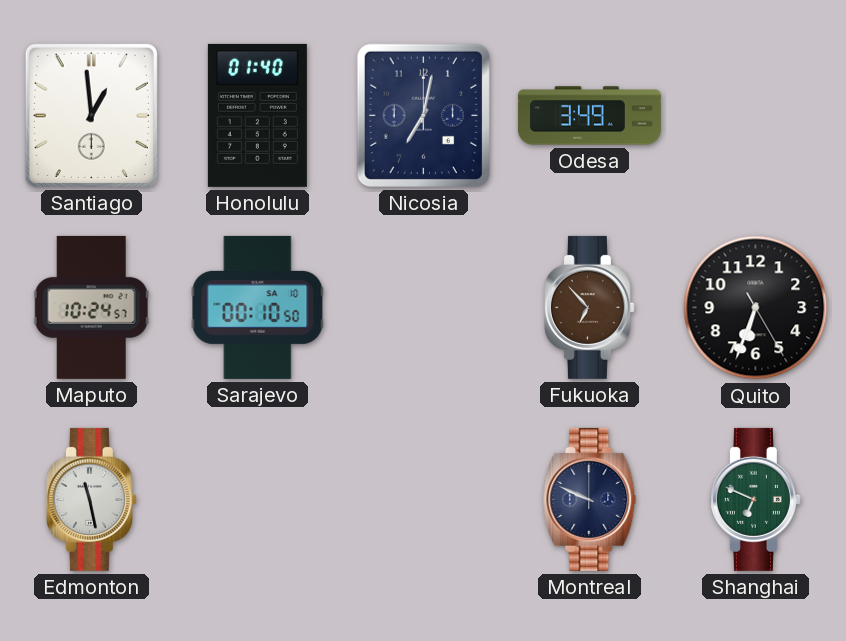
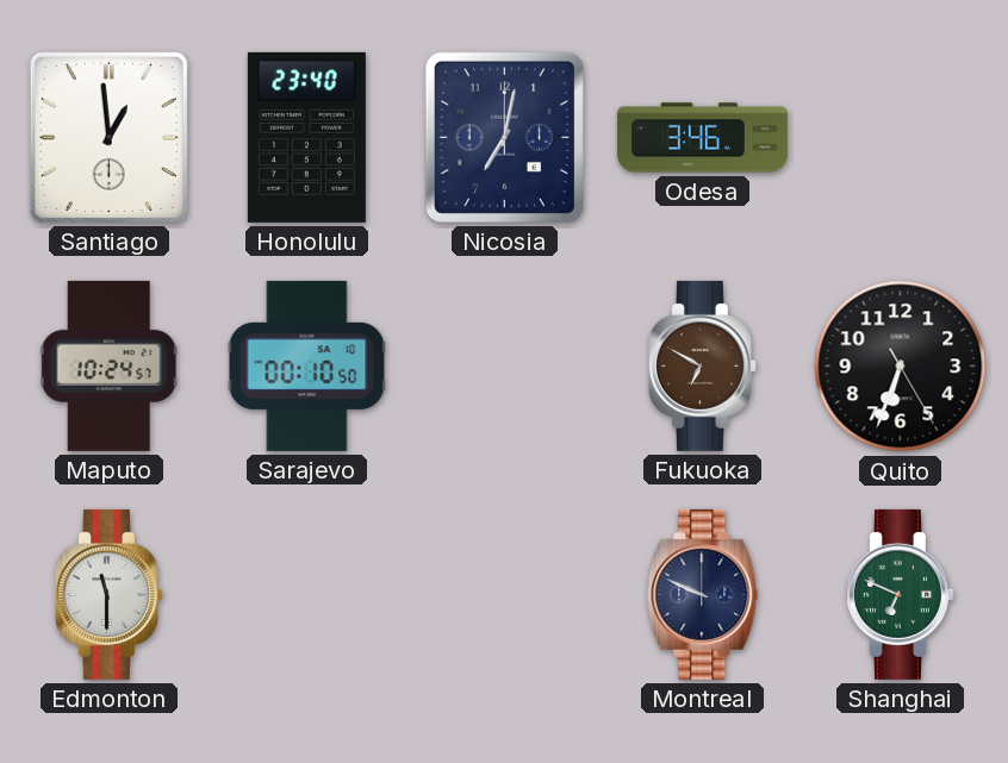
Honolulu: 01:40 -> 23:40
Odesa: 3:49 -> 3:46
Fukuoka: 6:53 -> 6:50
Edmonton: 11:28 -> 11:30
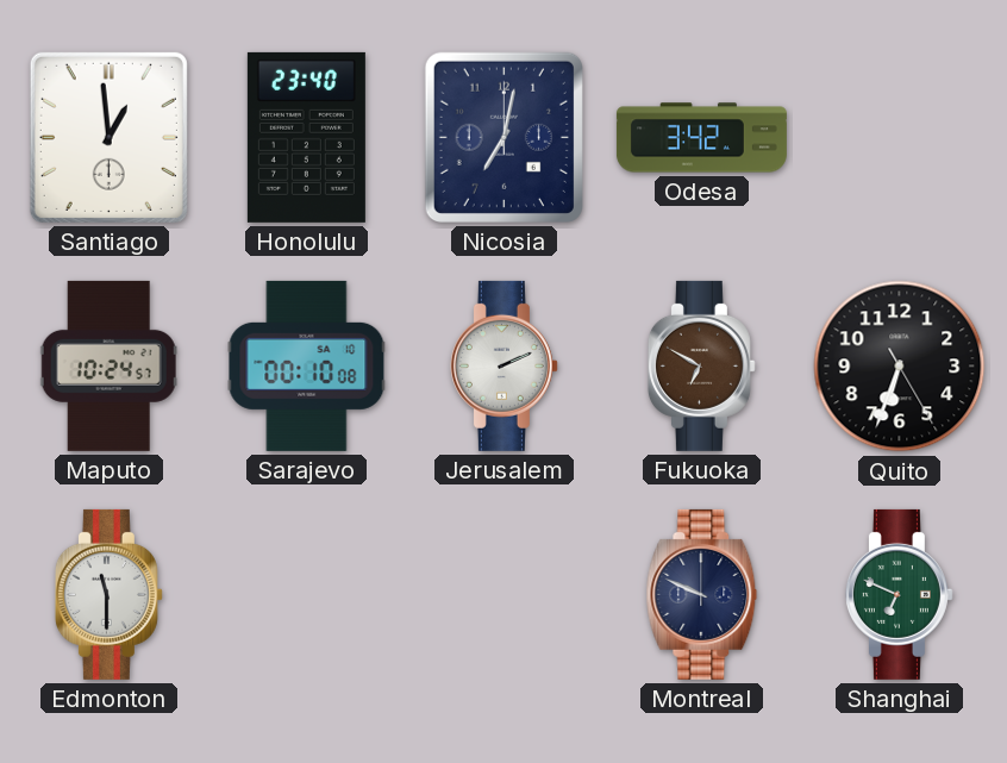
Odesa: 3:46 -> 3:42
Sarajevo: 00:10:50 -> 00:10:08
Jerusalem: none -> 2:11
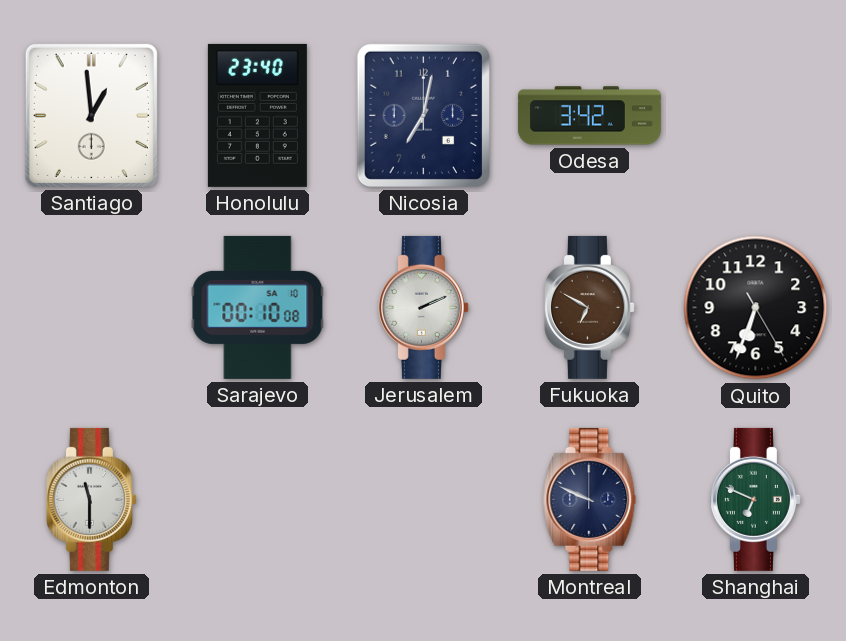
Maputo: 10:24 -> none
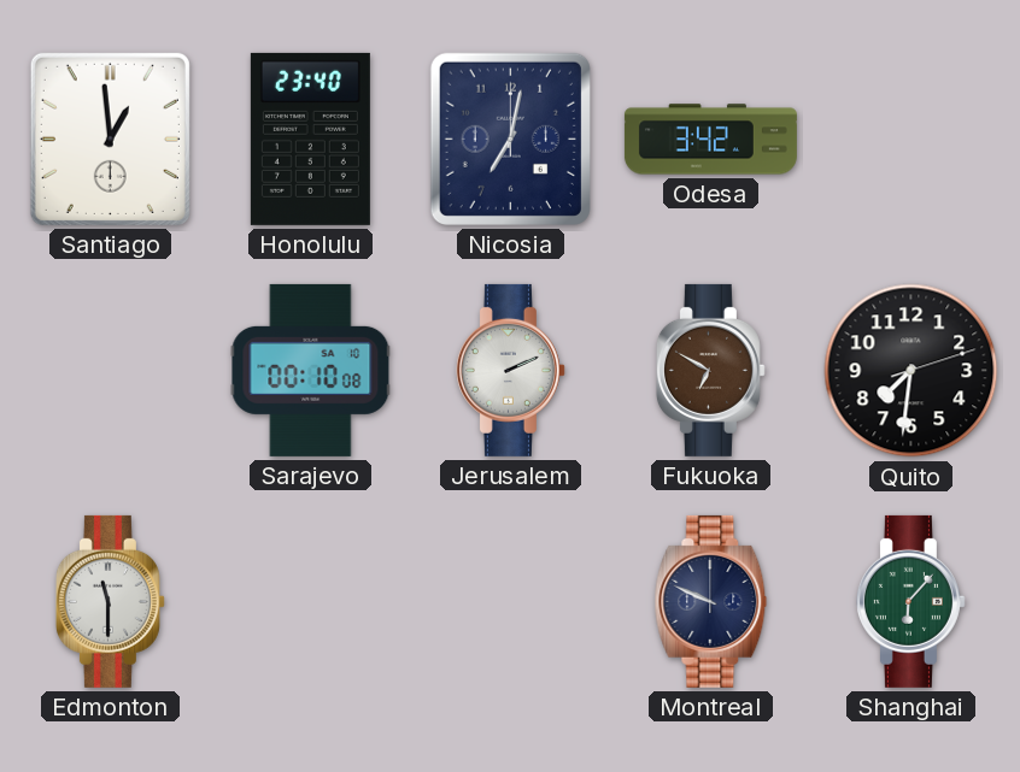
Quito: 6:33 -> 7:31
Shanghai: 6:49 -> 6:07
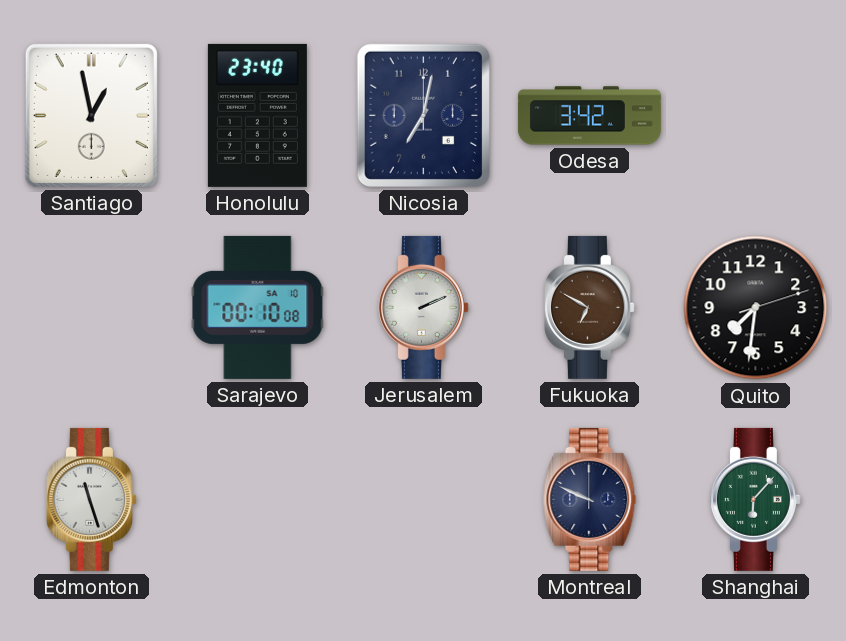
Santiago: 12:59 -> 12:58
Edmonton: 11:30 -> 11:27
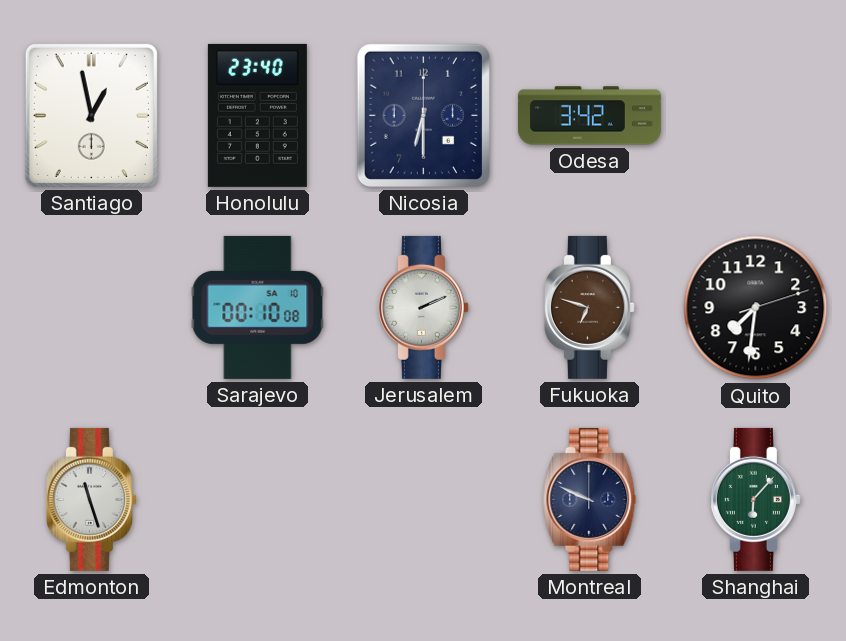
Nicosia: 7:02 -> 6:30
Fukuoka: 6:50 -> 6:48
